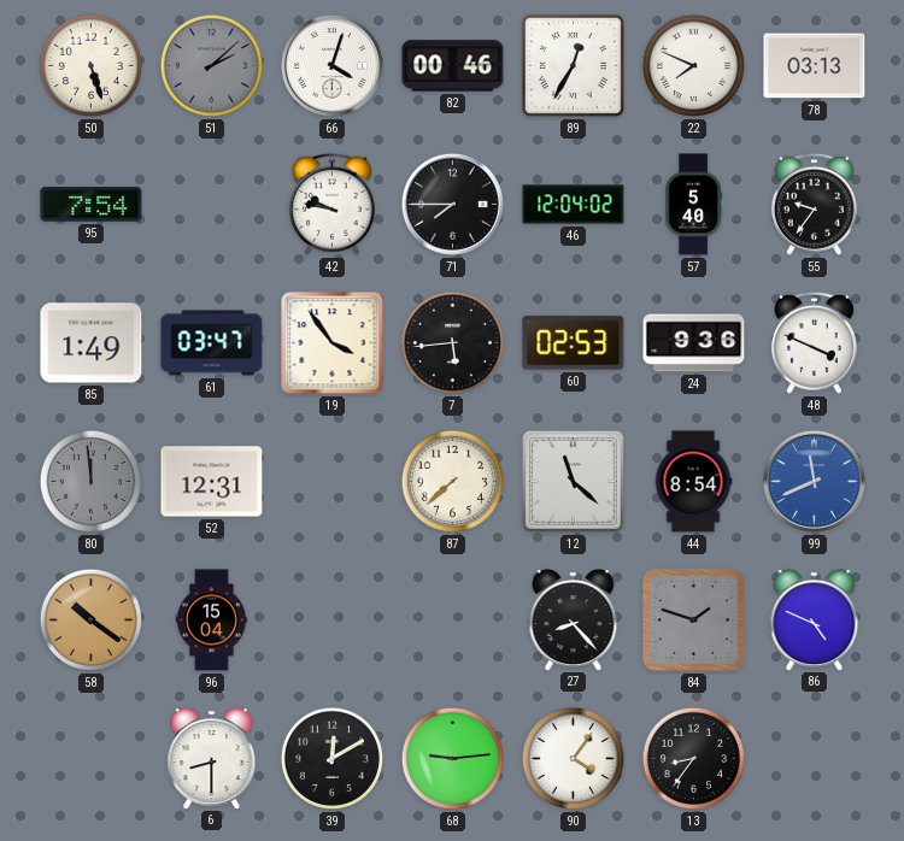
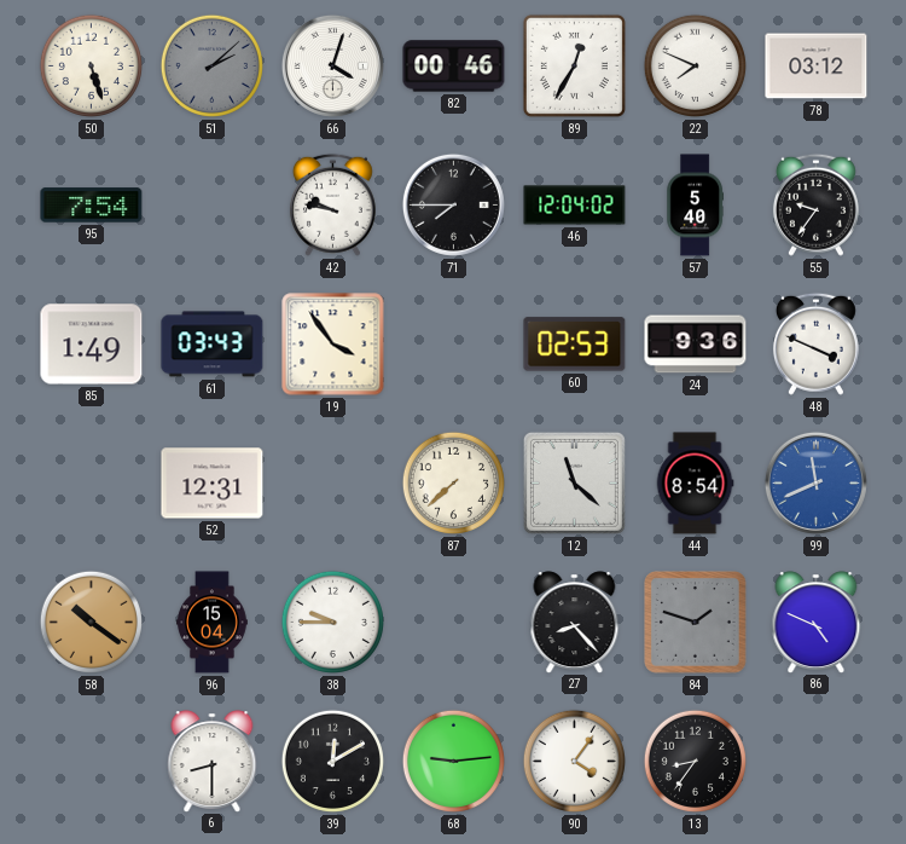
78: 03:13 -> 03:12
61: 03:47 -> 03:43
7: 5:44 -> none
80: 11:59 -> none
38: none -> 9:45
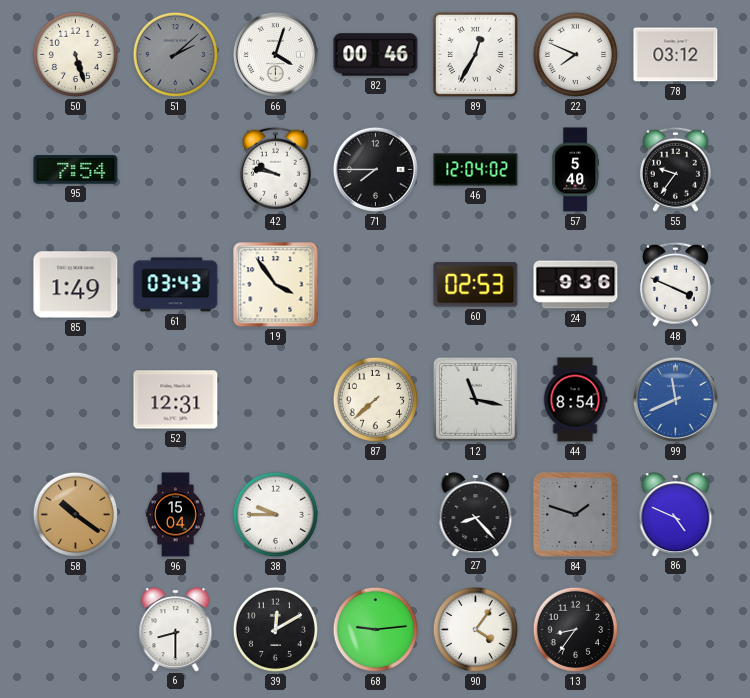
12: 11:22 -> 11:17
